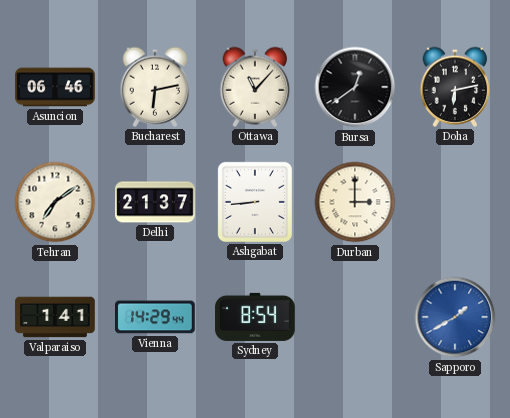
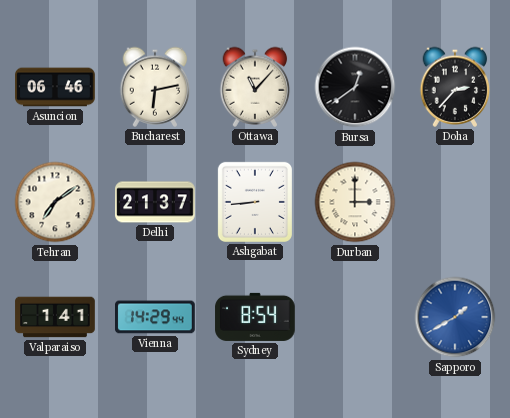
Doha: 6:13 -> 2:37
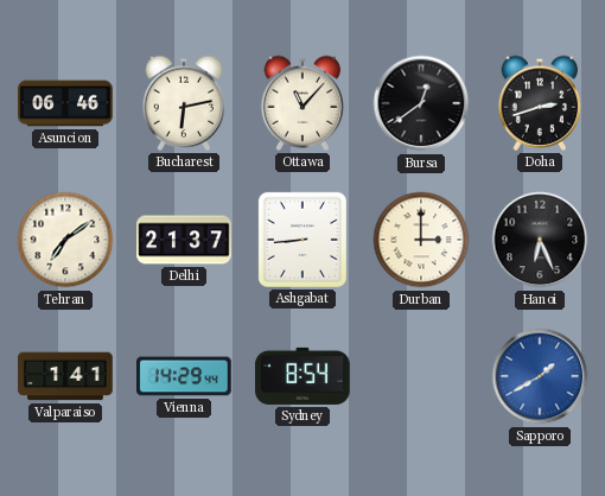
Doha: 2:37 -> 2:42
Hanoi: none -> 6:26
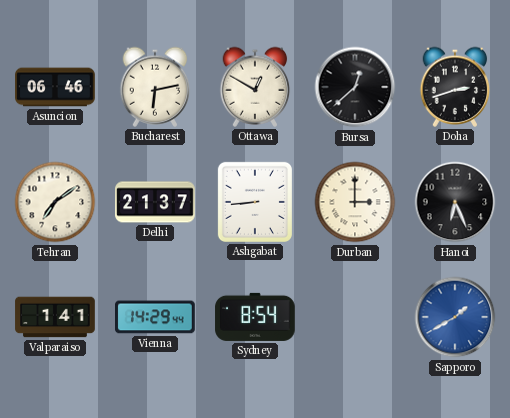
Ottawa: 11:07 -> 12:50
Bursa: 12:39 -> 12:38
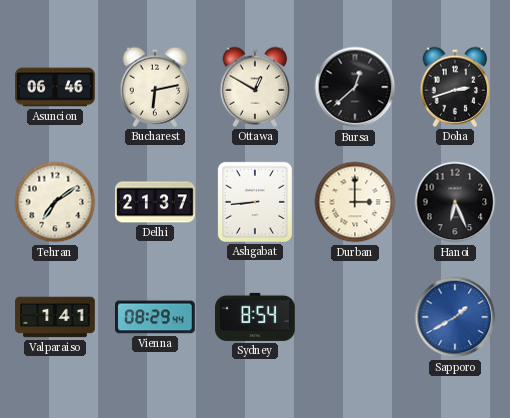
Vienna: 14:29 -> 08:29
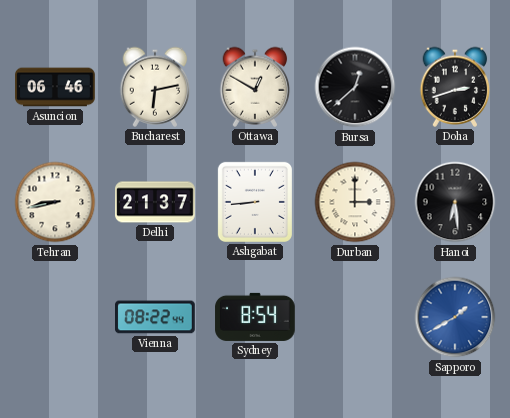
Tehran: 7:09 -> 8:43
Hanoi: 6:26 -> 6:29
Valparaiso: 1:41 -> none
Vienna: 08:29 -> 08:22
